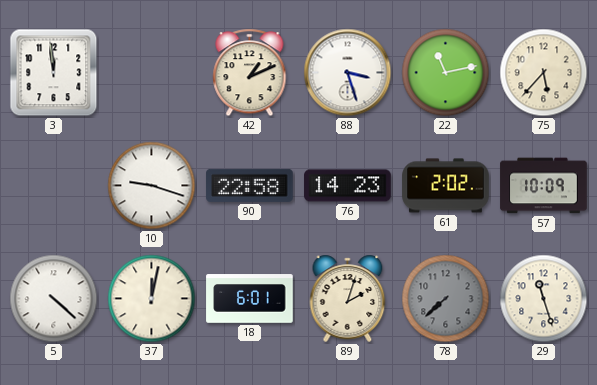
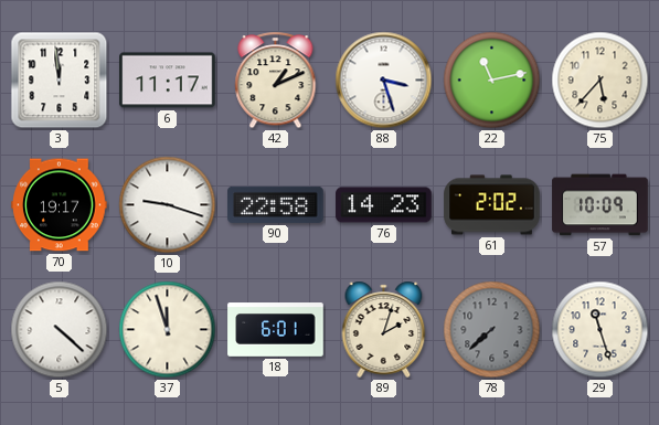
6: none -> 11:17
70: none -> 19:17
37: 12:02 -> 11:57
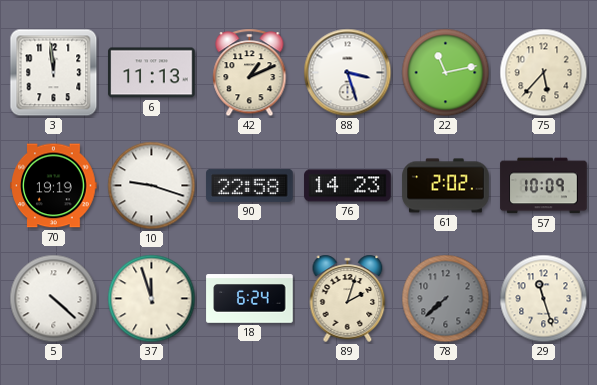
6: 11:17 -> 11:13
70: 19:17 -> 19:19
18: 6:01 -> 6:24
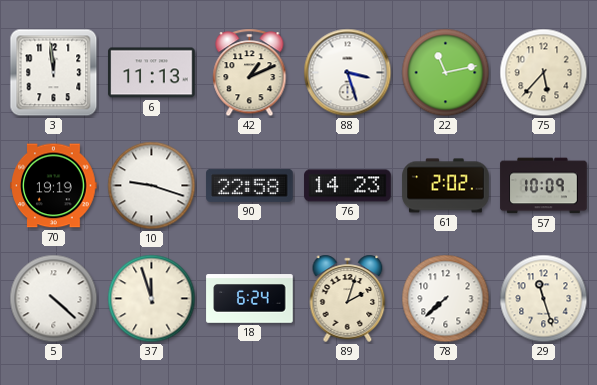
78 dial: grey -> white
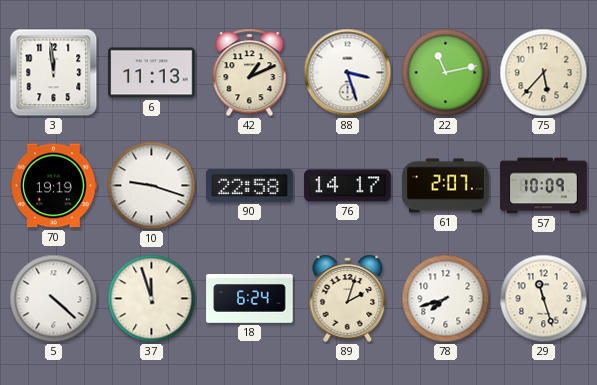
76: 14:23 -> 14:17
61: 2:02 -> 2:07
78: 7:38 -> 7:42
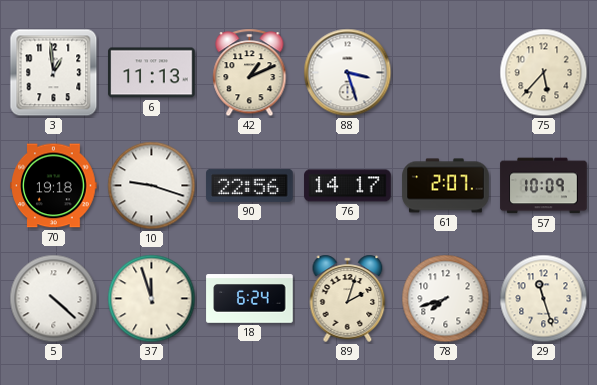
3: 11:59 -> 12:59
22: 11:13 -> none
70: 19:19 -> 19:18
90: 22:58 -> 22:56
